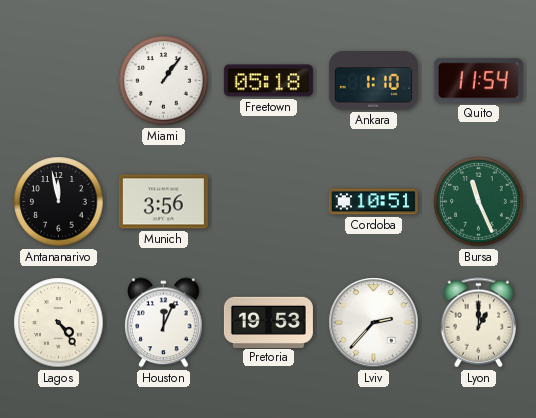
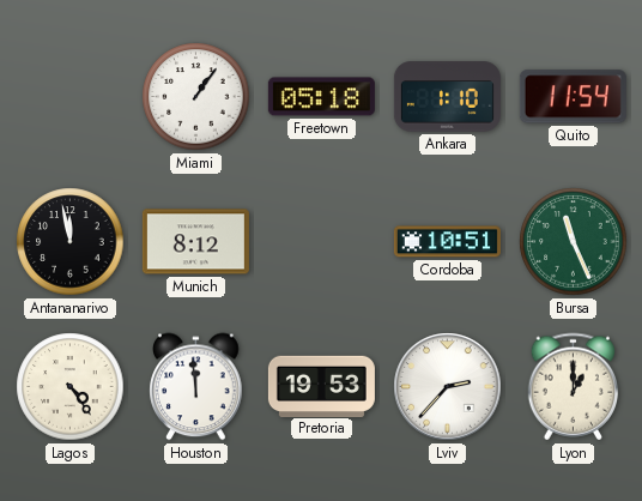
Munich: 3:56 -> 8:12
Houston: 12:04 -> 11:59
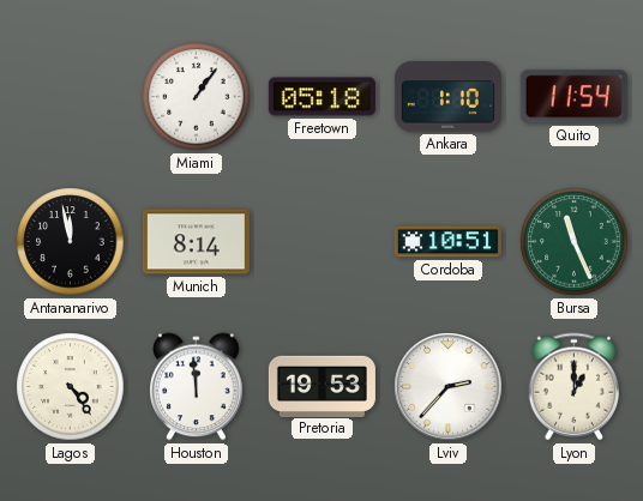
Munich: 8:12 -> 8:14
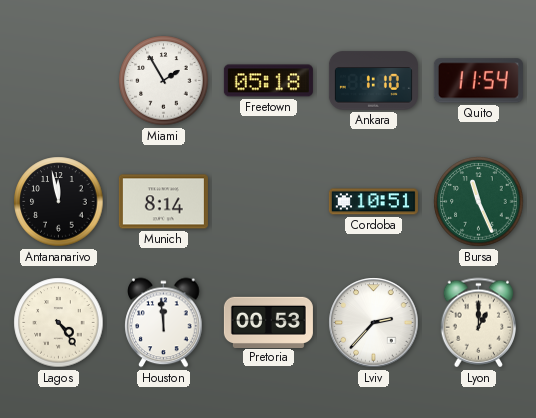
Miami: 1:06 -> 1:55
Pretoria: 19:53 -> 00:53
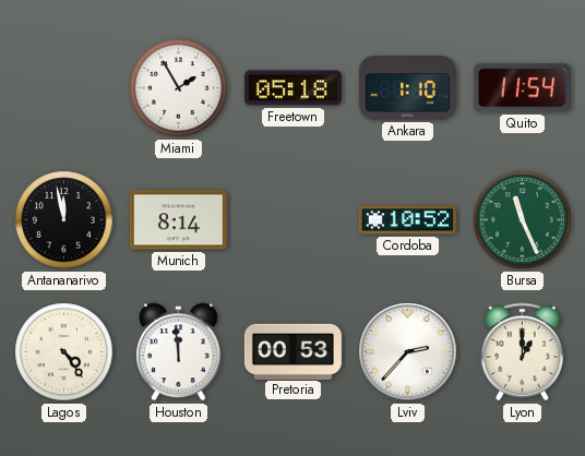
Cordoba: 10:51 -> 10:52
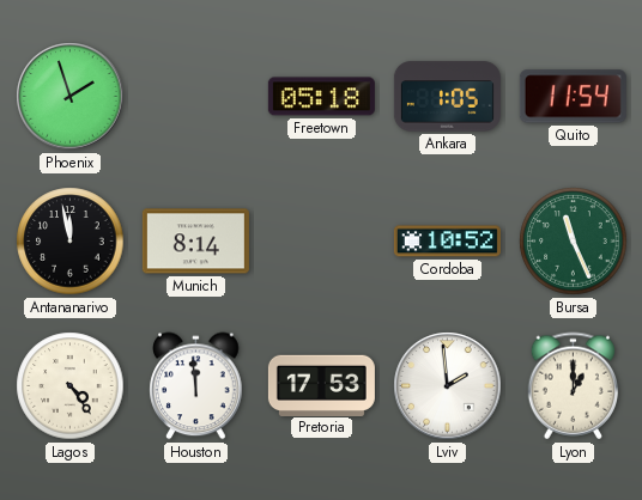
Phoenix: none -> 1:57
Miami: 1:55 -> none
Ankara: 1:10 -> 1:05
Pretoria: 00:53 -> 17:53
Lviv: 2:37 -> 1:59
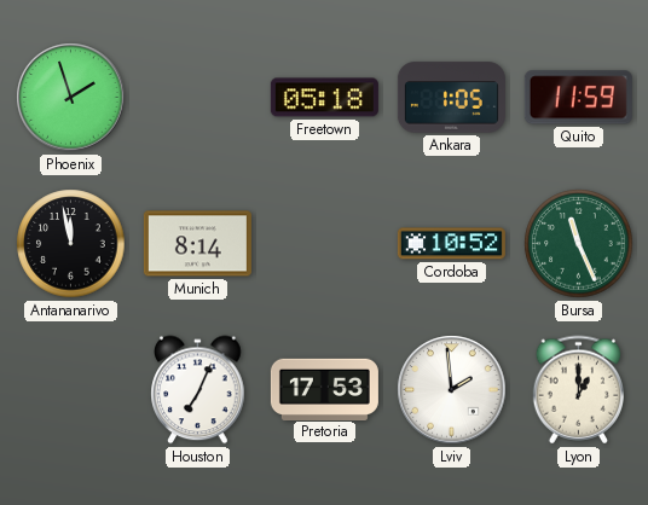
Quito: 11:54 -> 11:59
Lagos: 4:24 -> none
Houston: 11:59 -> 7:04
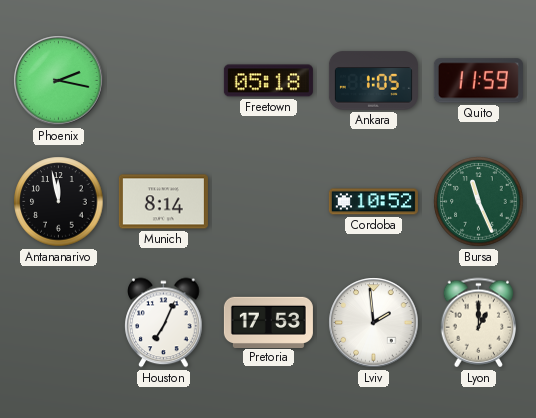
Phoenix: 1:57 -> 2:17
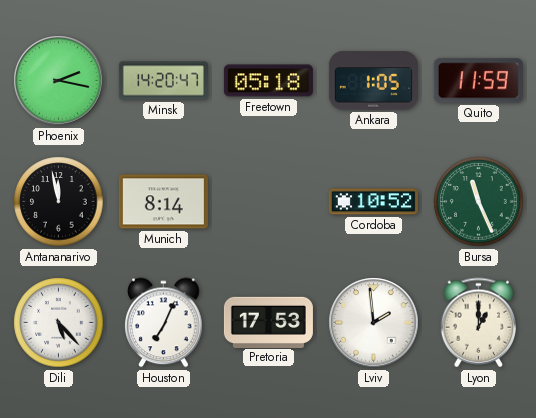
Minsk: none -> 14:20
Dili: none -> 5:23
